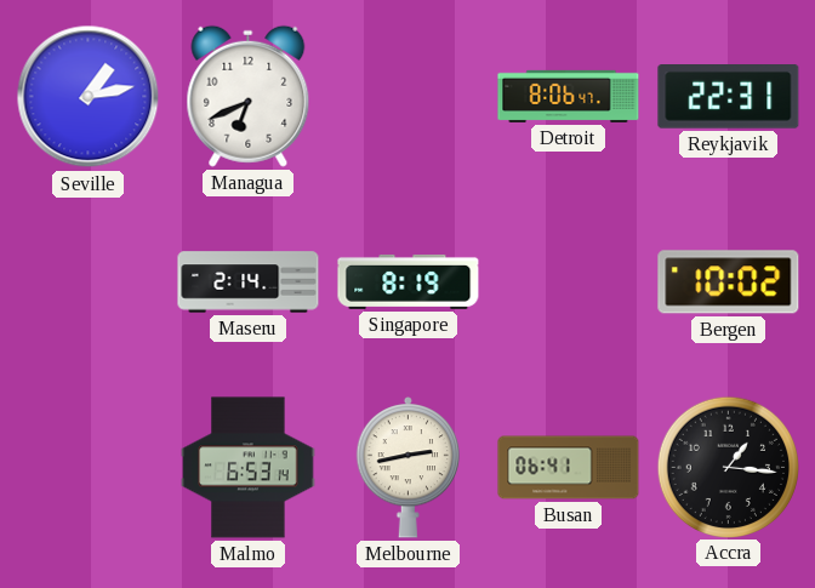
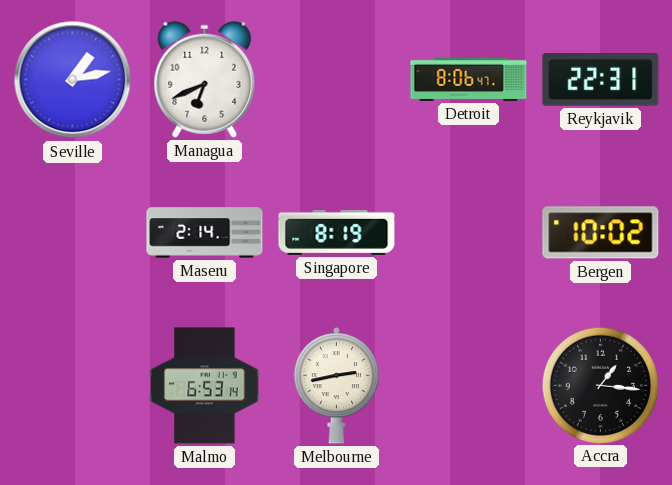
Busan: 06:41 -> none
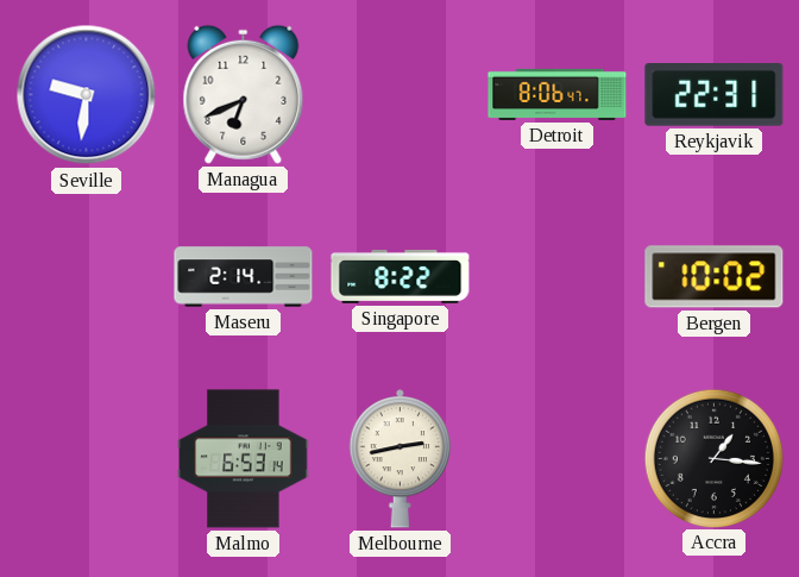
Seville: 1:13 -> 9:31
Singapore: 8:19 -> 8:22
